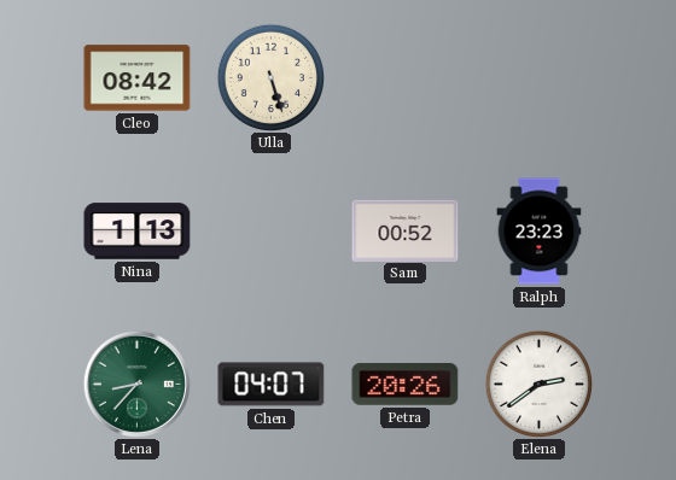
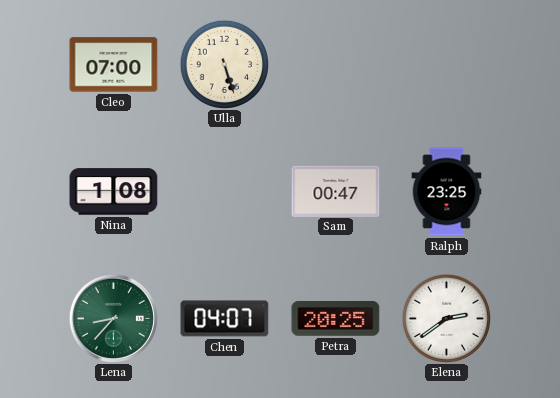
Cleo: 08:42 -> 07:00
Nina: 1:13 -> 1:08
Sam: 00:52 -> 00:47
Ralph: 23:23 -> 23:25
Petra: 20:26 -> 20:25
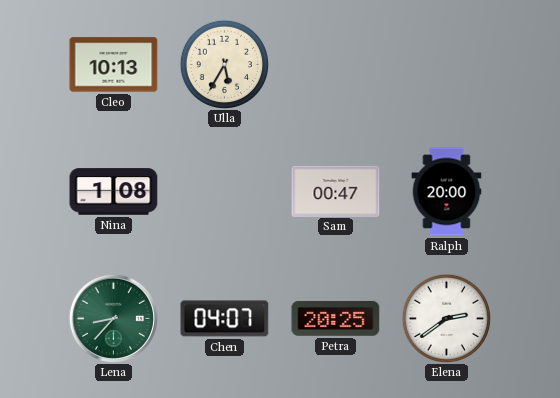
Cleo: 07:00 -> 10:13
Ulla: 5:27 -> 5:35
Ralph: 23:25 -> 20:00
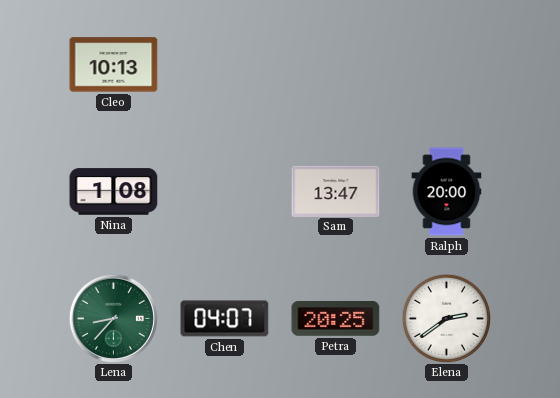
Ulla: 5:35 -> none
Sam: 00:47 -> 13:47
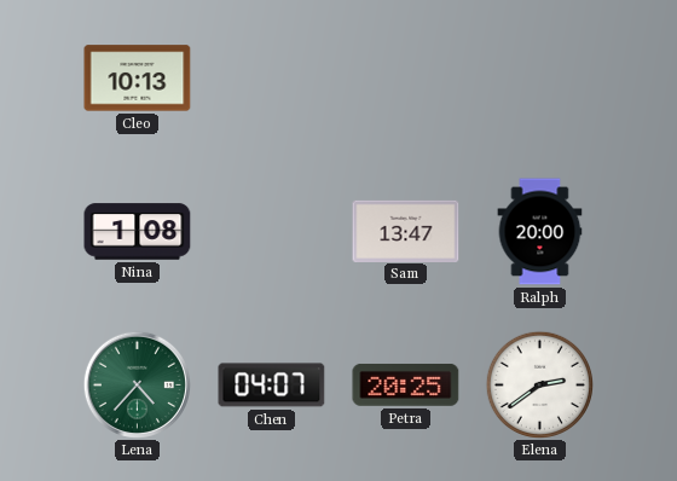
Lena: 8:37 -> 4:37
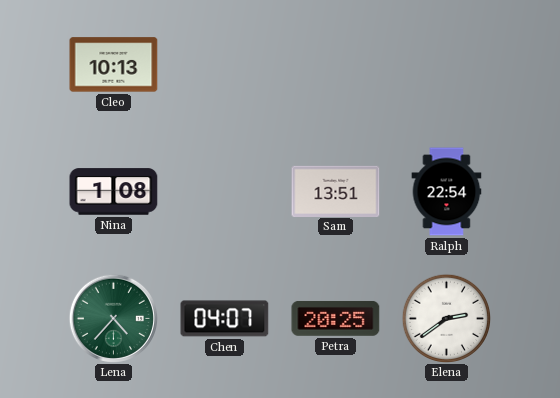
Sam: 13:47 -> 13:51
Ralph: 20:00 -> 22:54
